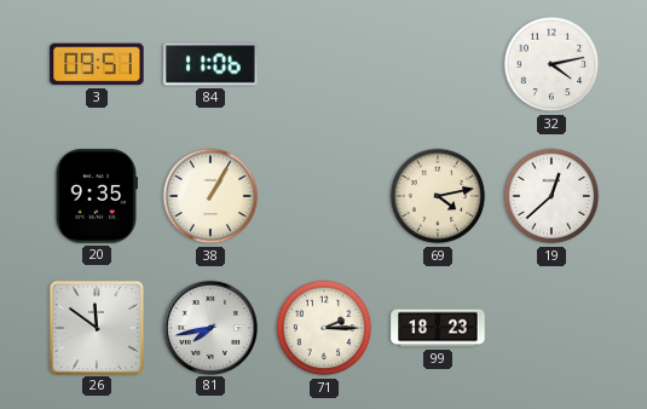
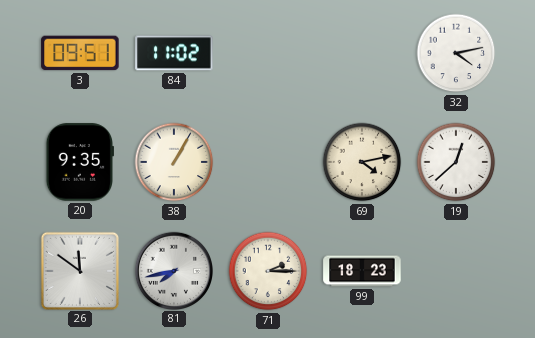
84: 11:06 -> 11:02
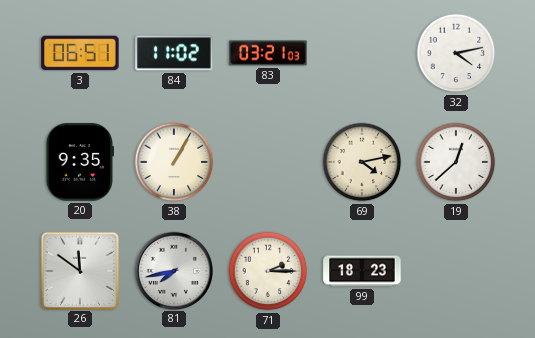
3: 09:51 -> 06:51
83: none -> 03:21
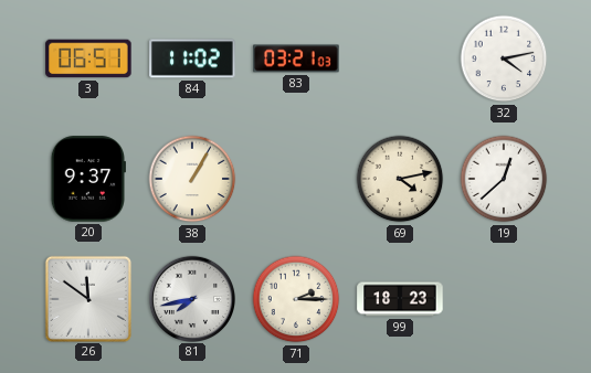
20: 9:35 -> 9:37
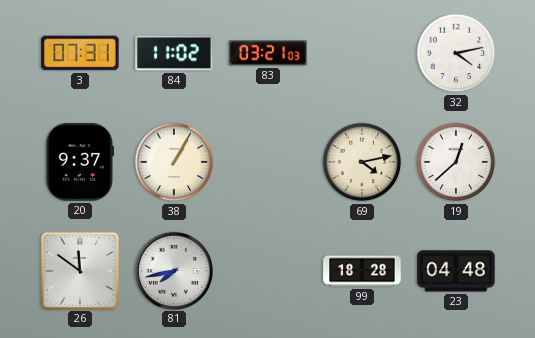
3: 06:51 -> 07:31
71: 2:15 -> none
99: 18:23 -> 18:28
23: none -> 04:48
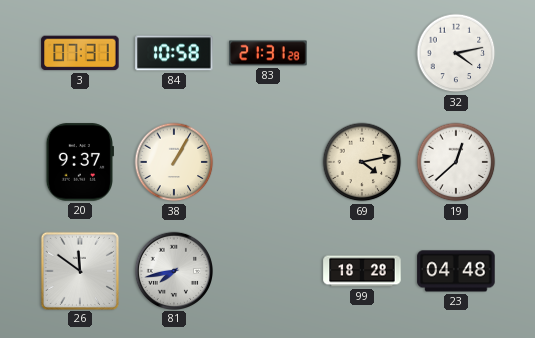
84: 11:02 -> 10:58
83: 03:21 -> 21:31
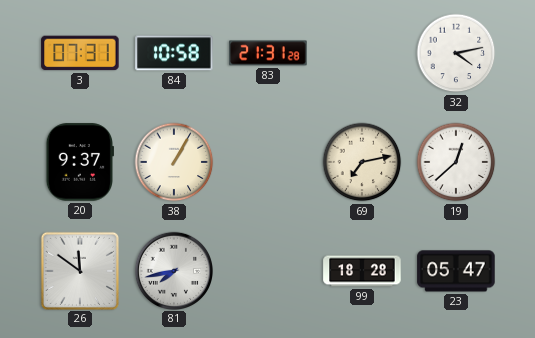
69: 4:13 -> 7:13
23: 04:48 -> 05:47
